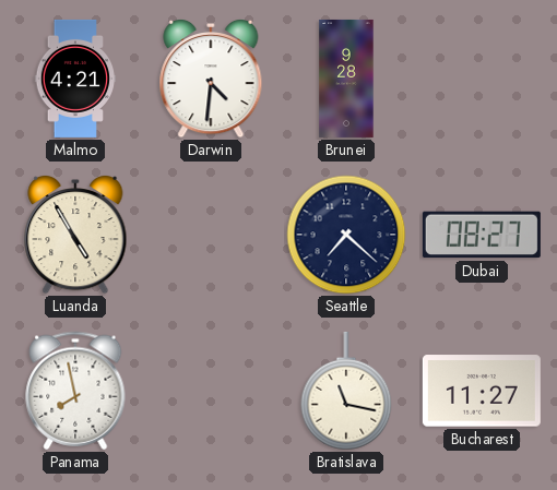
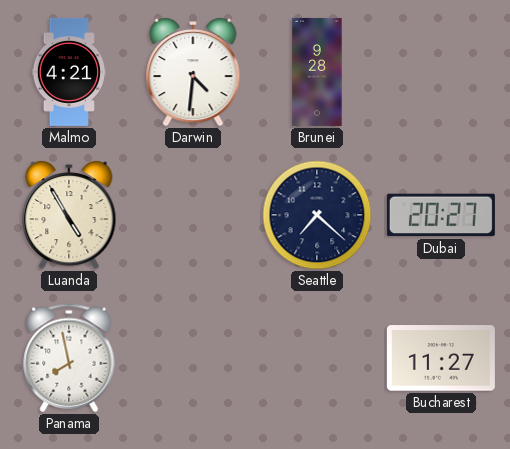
Dubai: 08:27 -> 20:27
Bratislava: 11:17 -> none
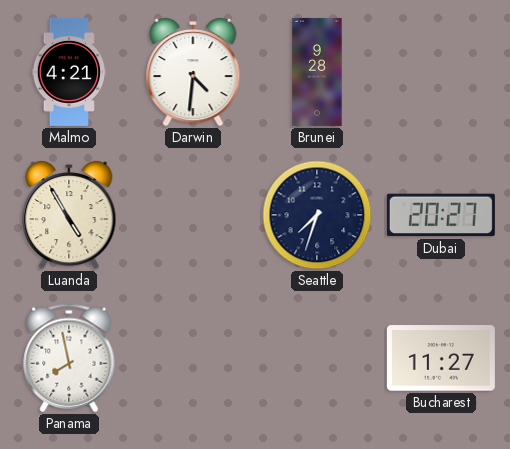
Seattle: 7:22 -> 7:33
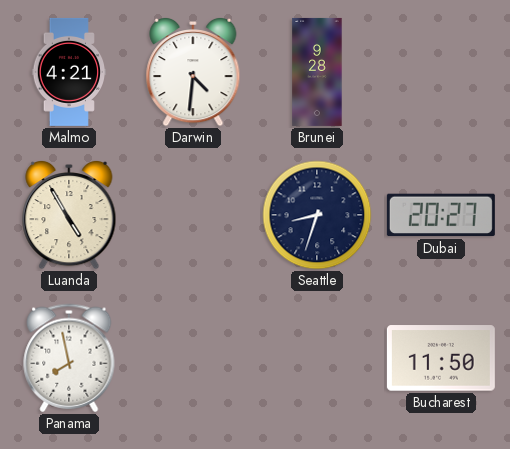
Seattle: 7:33 -> 8:33
Bucharest: 11:27 -> 11:50
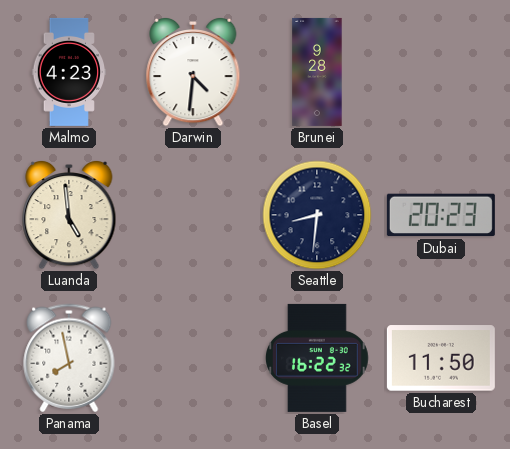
Malmo: 4:21 -> 4:23
Luanda: 4:55 -> 4:59
Seattle: 8:33 -> 8:31
Dubai: 20:27 -> 20:23
Basel: none -> 16:22
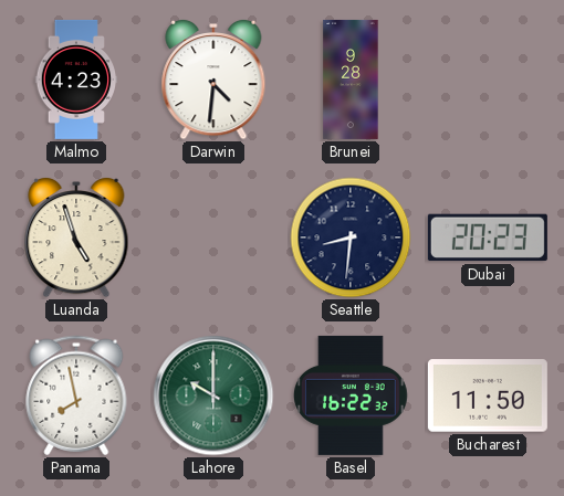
Luanda: 4:59 -> 4:57
Lahore: none -> 10:00
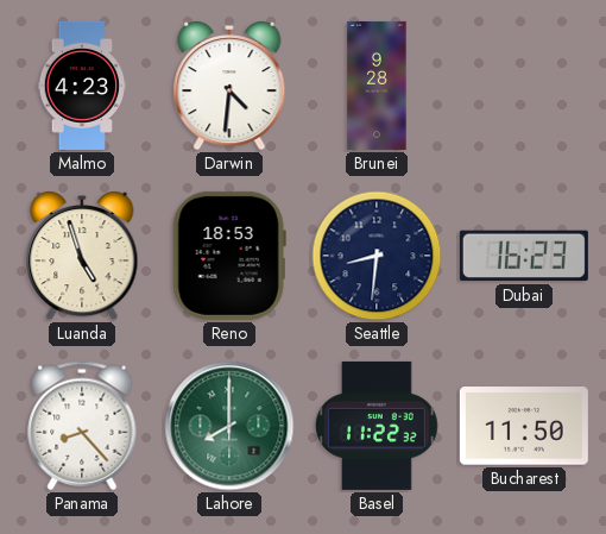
Reno: none -> 18:53
Dubai: 20:23 -> 16:23
Panama: 7:58 -> 8:23
Lahore: 10:00 -> 8:00
Basel: 16:22 -> 11:22
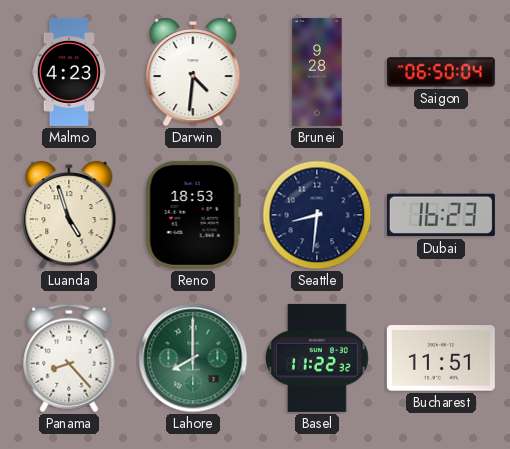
Saigon: none -> 06:50
Bucharest: 11:50 -> 11:51
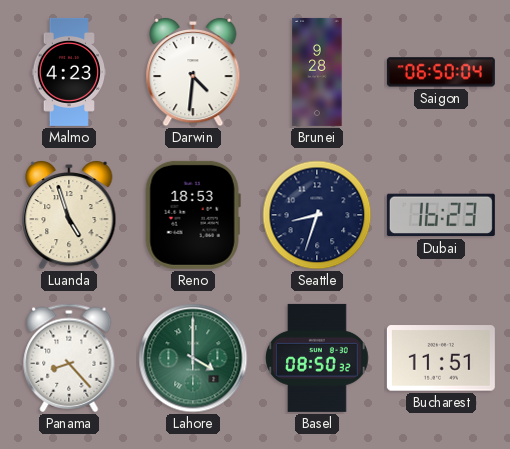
Seattle: 8:31 -> 8:33
Lahore: 8:00 -> 4:00
Basel: 11:22 -> 08:50
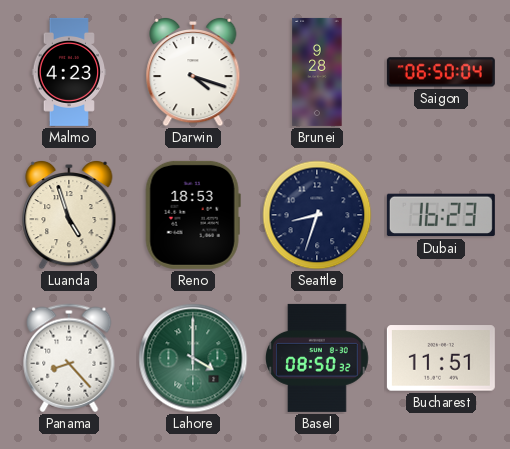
Darwin: 4:31 -> 4:18
